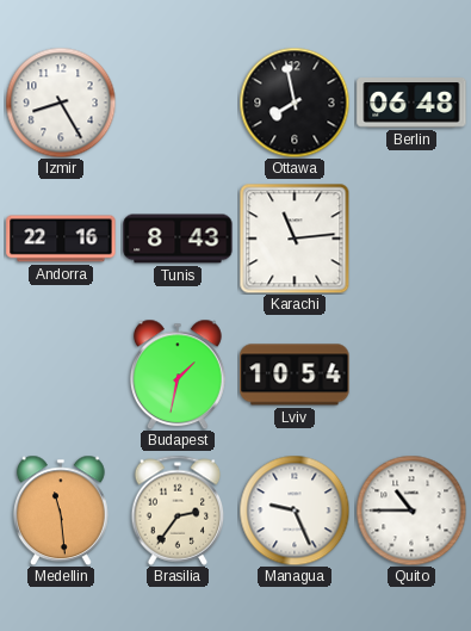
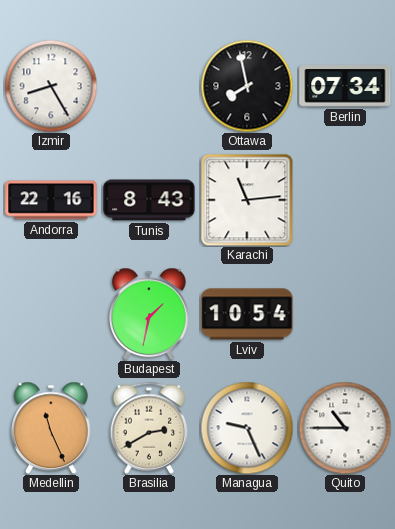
Berlin: 06:48 -> 07:34
Medellin: 11:29 -> 11:26
Brasilia: 2:36 -> 2:40
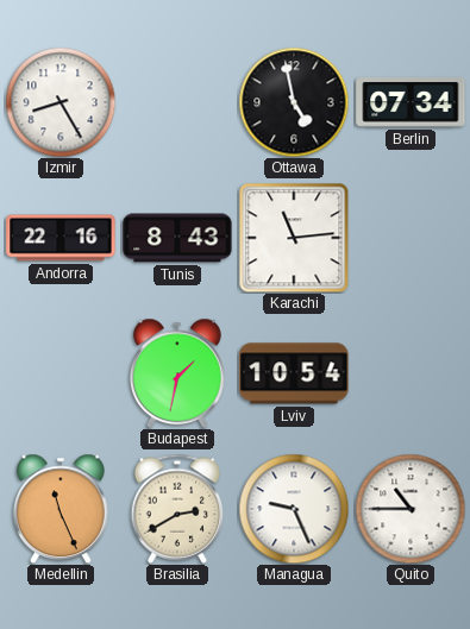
Ottawa: 7:58 -> 4:58
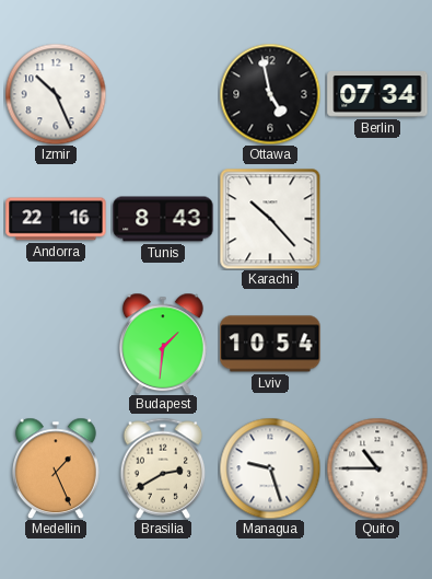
Izmir: 8:25 -> 10:26
Karachi: 11:14 -> 10:23
Budapest: 1:32 -> 1:31
Medellin: 11:26 -> 1:26
Managua: 9:26 -> 9:27
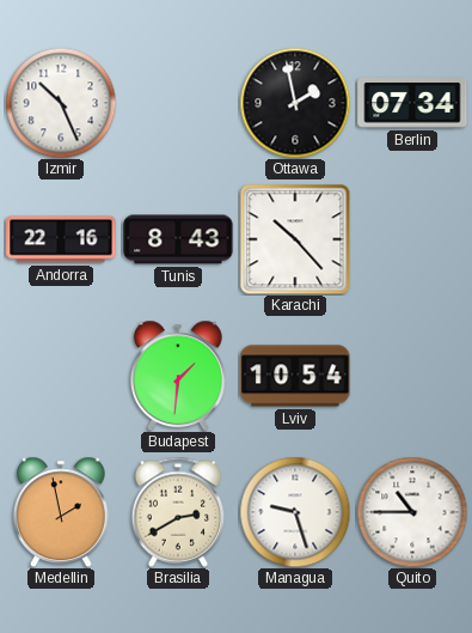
Ottawa: 4:58 -> 1:58
Medellin: 1:26 -> 1:58
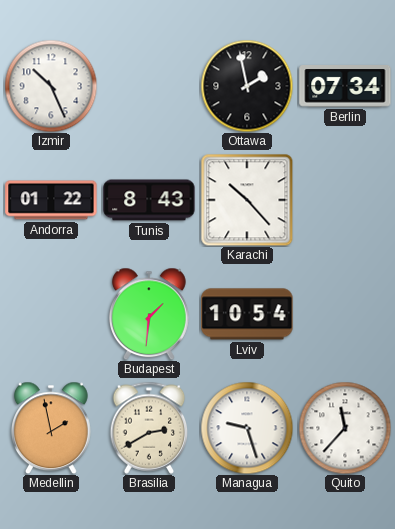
Andorra: 22:16 -> 01:22
Quito: 10:45 -> 11:37
